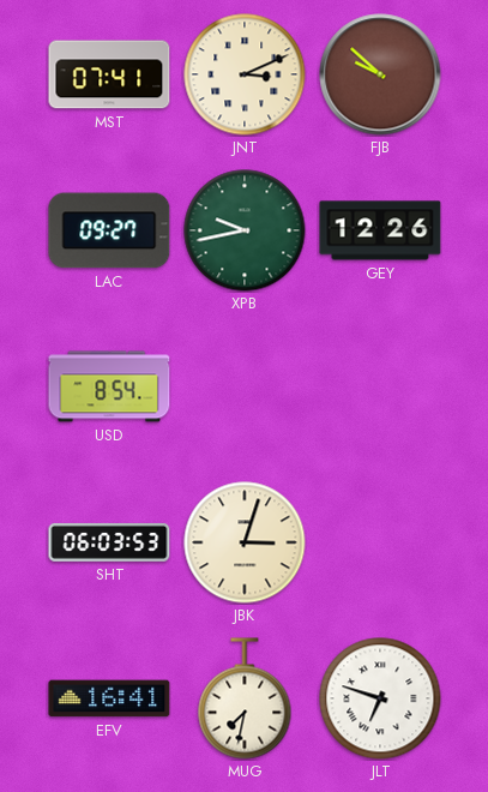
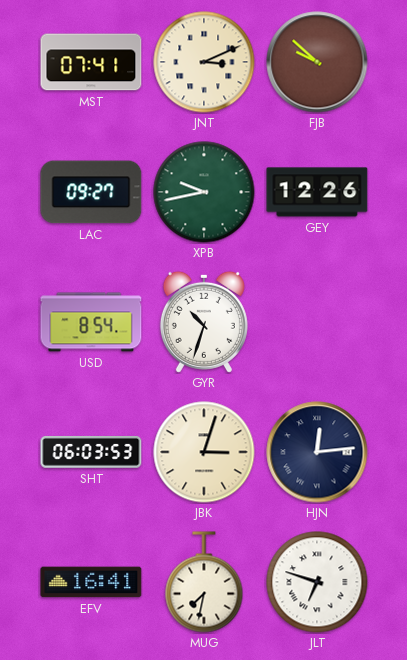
GYR: none -> 10:33
HJN: none -> 12:14
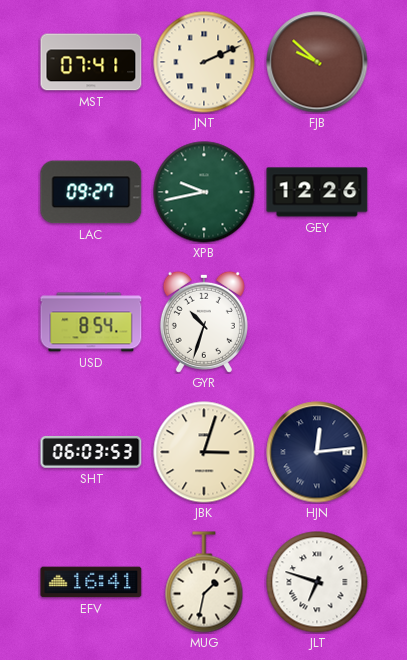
JNT: 3:11 -> 2:11
MUG: 7:32 -> 1:32
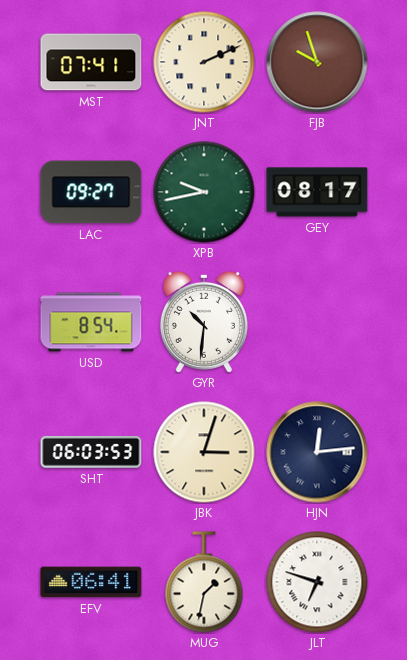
FJB: 9:52 -> 9:57
GEY: 12:26 -> 08:17
GYR: 10:33 -> 10:31
EFV: 16:41 -> 06:41
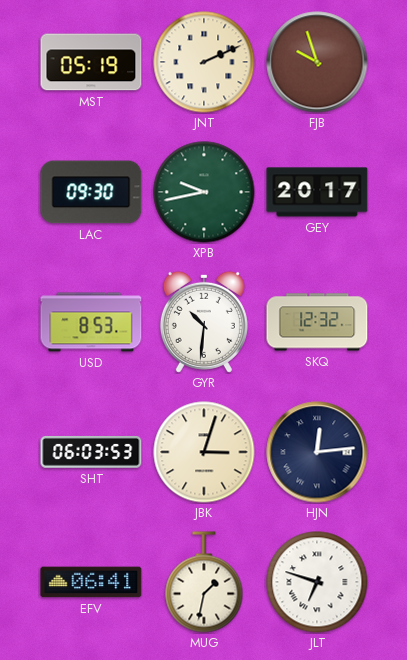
MST: 07:41 -> 05:19
LAC: 09:27 -> 09:30
GEY: 08:17 -> 20:17
USD: 8:54 -> 8:53
SKQ: none -> 12:32
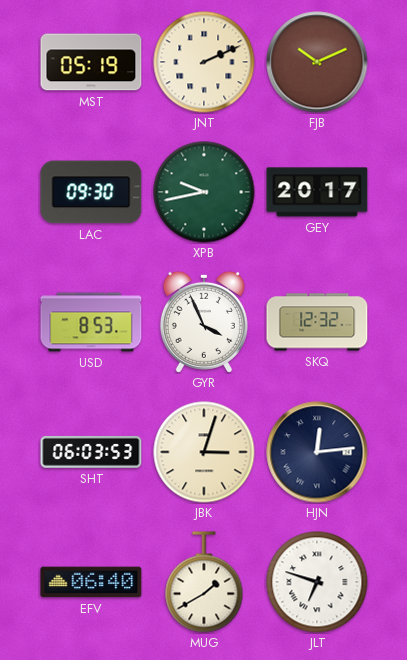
FJB: 9:57 -> 10:11
GYR: 10:31 -> 3:56
EFV: 06:41 -> 06:40
MUG: 1:32 -> 1:40
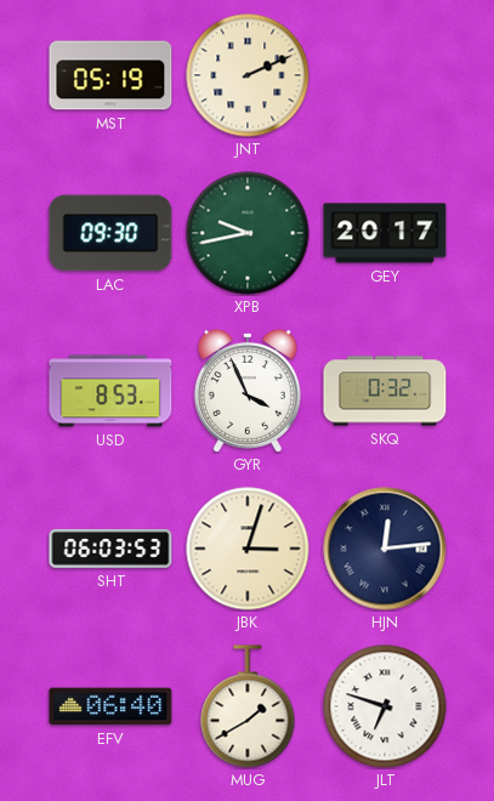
FJB: 10:11 -> none
SKQ: 12:32 -> 0:32
